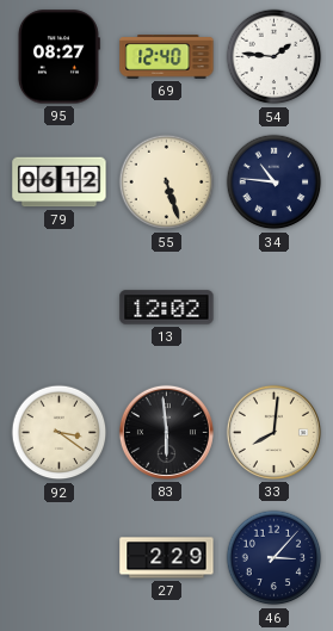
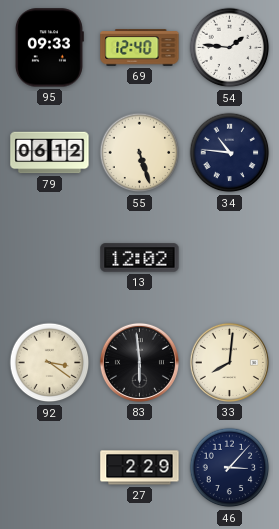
95: 08:27 -> 09:33
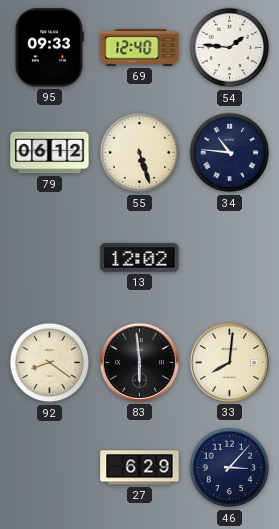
92: 3:21 -> 8:21
27: 2:29 -> 6:29
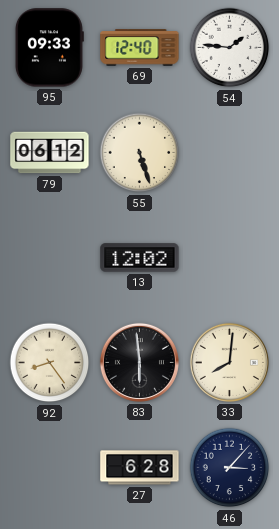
34: 10:46 -> none
92: 8:21 -> 8:24
27: 6:29 -> 6:28
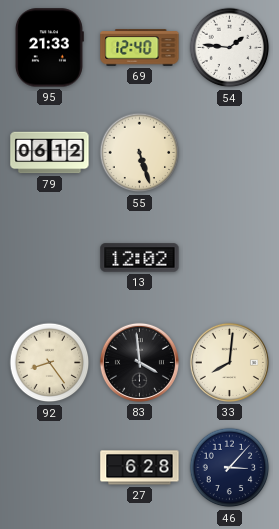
95: 09:33 -> 21:33
83: 5:59 -> 3:59
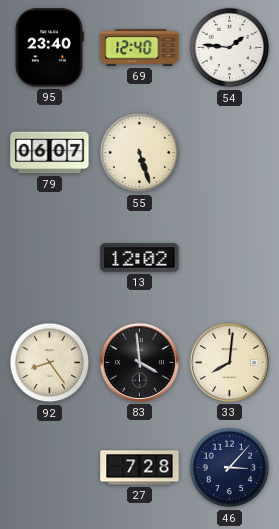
95: 21:33 -> 23:40
79: 06:12 -> 06:07
27: 6:28 -> 7:28
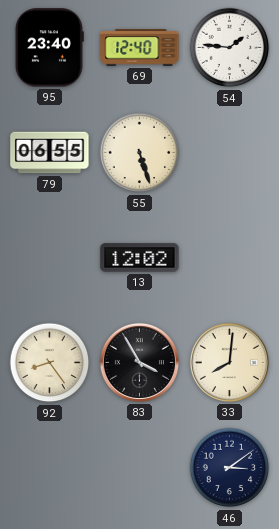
79: 06:07 -> 06:55
83: 3:59 -> 3:55
27: 7:28 -> none
46: 3:07 -> 3:09
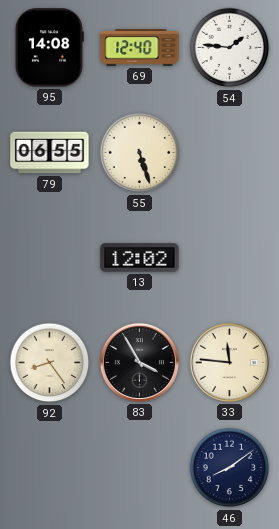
95: 23:40 -> 14:08
33: 8:01 -> 11:46
46: 3:09 -> 8:09
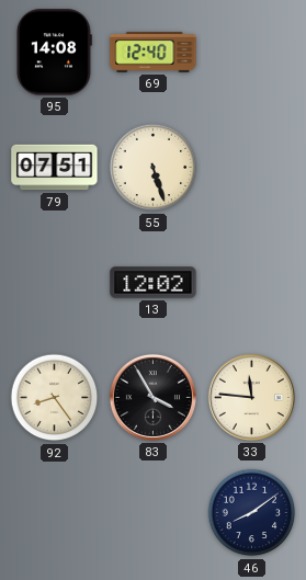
54: 1:46 -> none
79: 06:55 -> 07:51
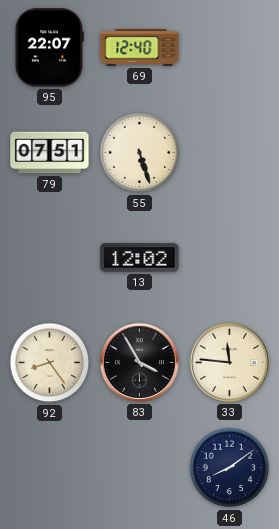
95: 14:08 -> 22:07
